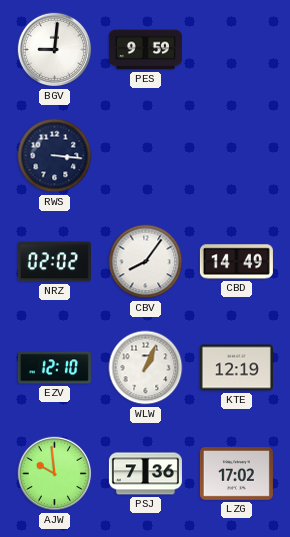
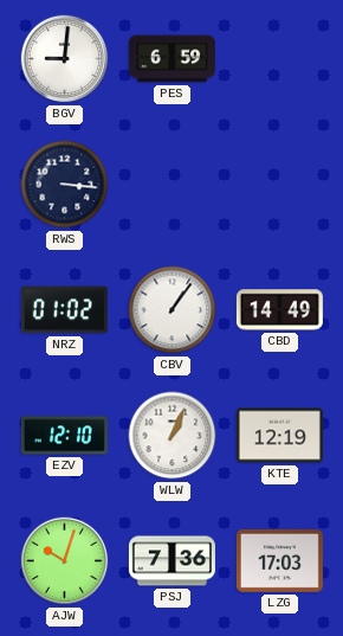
PES: 9:59 -> 6:59
NRZ: 02:02 -> 01:02
CBV: 8:06 -> 1:06
AJW: 9:59 -> 10:03
LZG: 17:02 -> 17:03
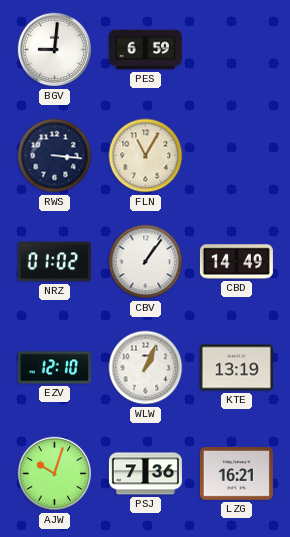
FLN: none -> 11:05
KTE: 12:19 -> 13:19
LZG: 17:03 -> 16:21
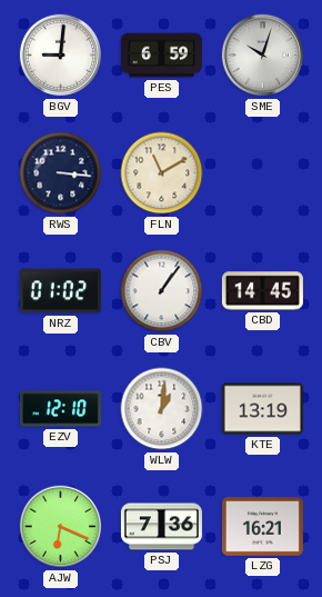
SME: none -> 10:03
FLN: 11:05 -> 11:10
CBD: 14:49 -> 14:45
WLW: 1:04 -> 1:01
AJW: 10:03 -> 6:19
